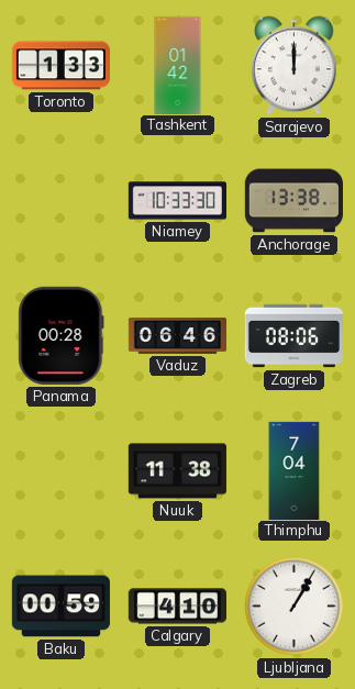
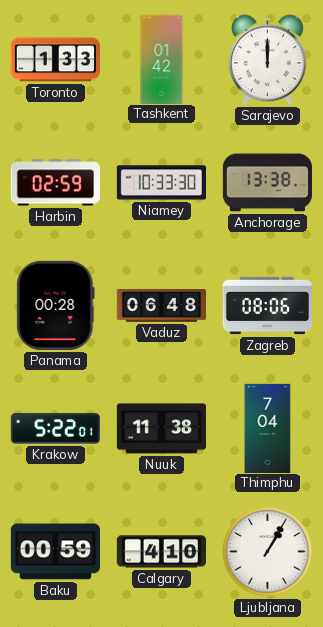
Harbin: none -> 02:59
Vaduz: 06:46 -> 06:48
Krakow: none -> 5:22
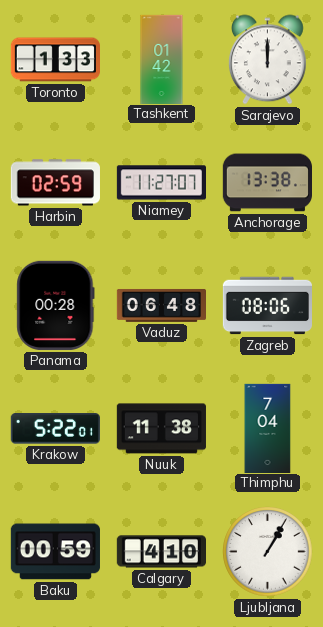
Niamey: 10:33 -> 11:27
